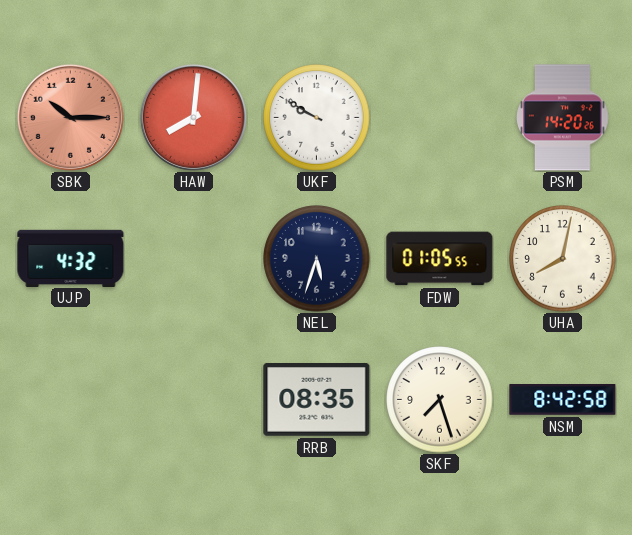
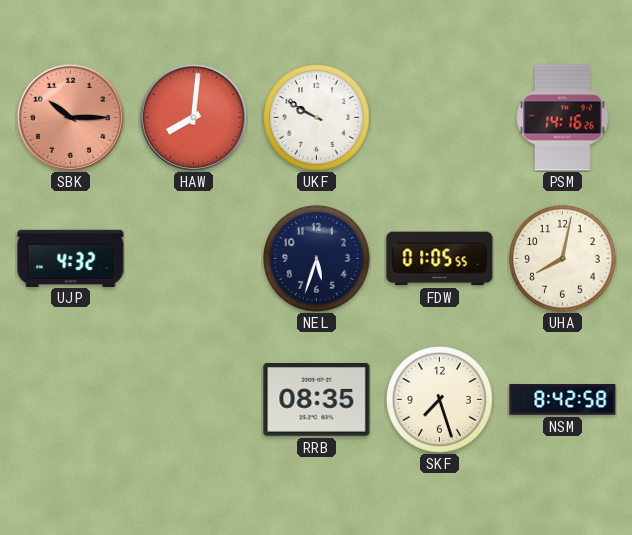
PSM: 14:20 -> 14:16
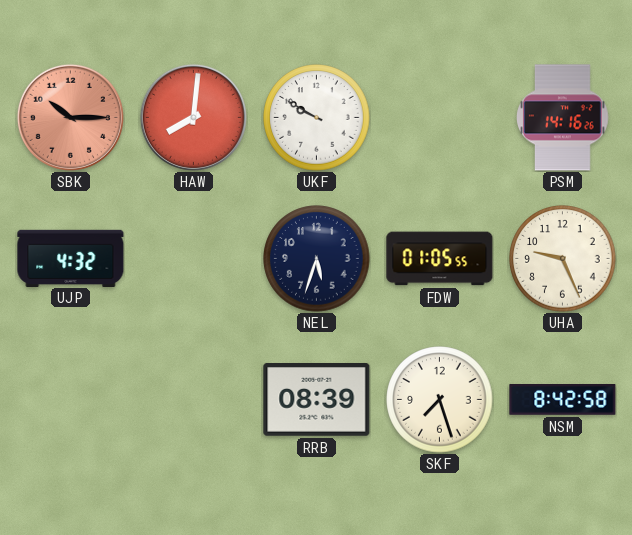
UHA: 8:02 -> 9:26
RRB: 08:35 -> 08:39
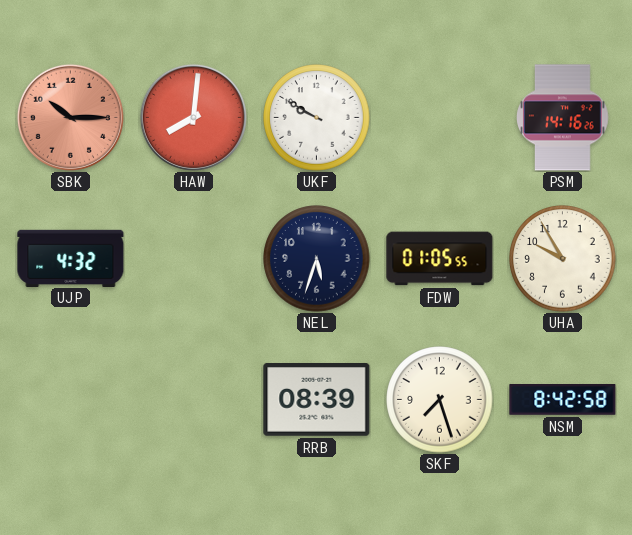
UHA: 9:26 -> 9:55
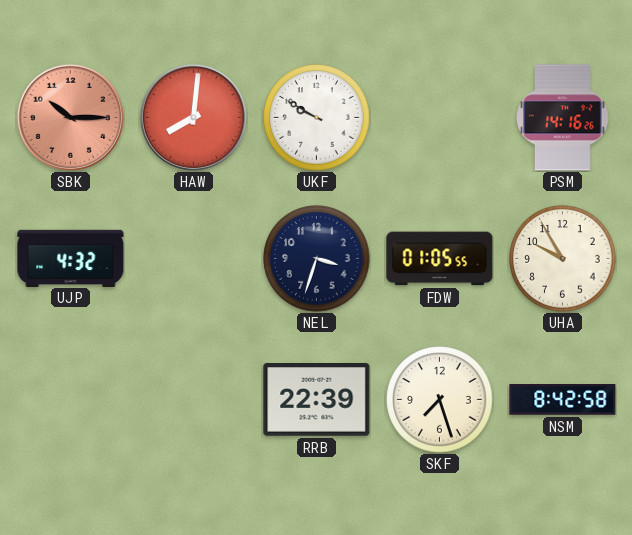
NEL: 5:33 -> 3:33
RRB: 08:39 -> 22:39
